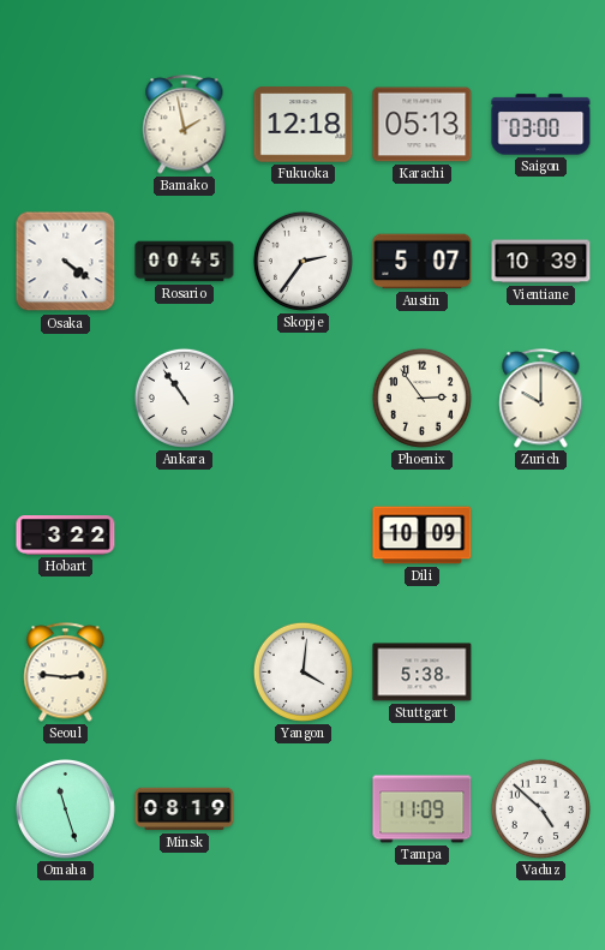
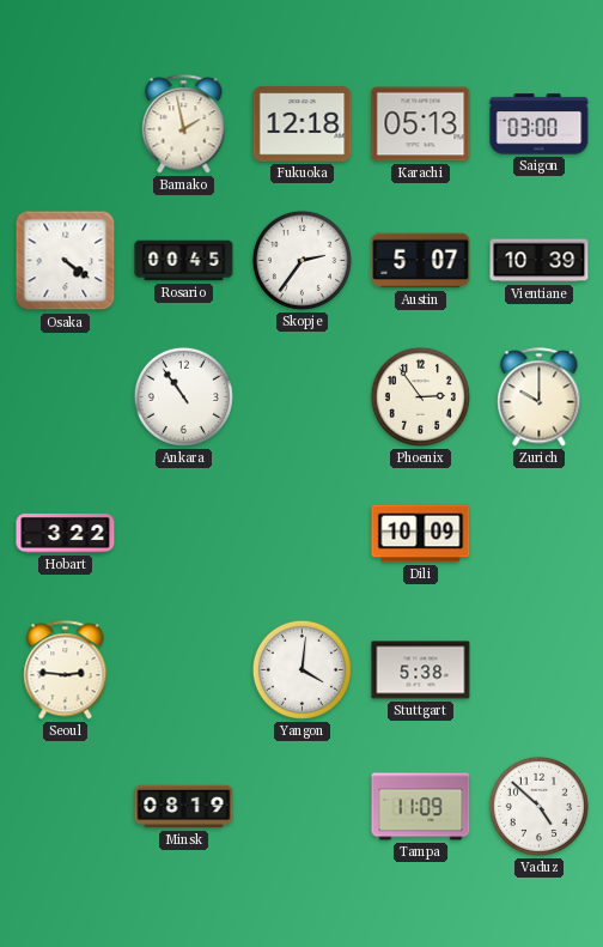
Omaha: 11:27 -> none
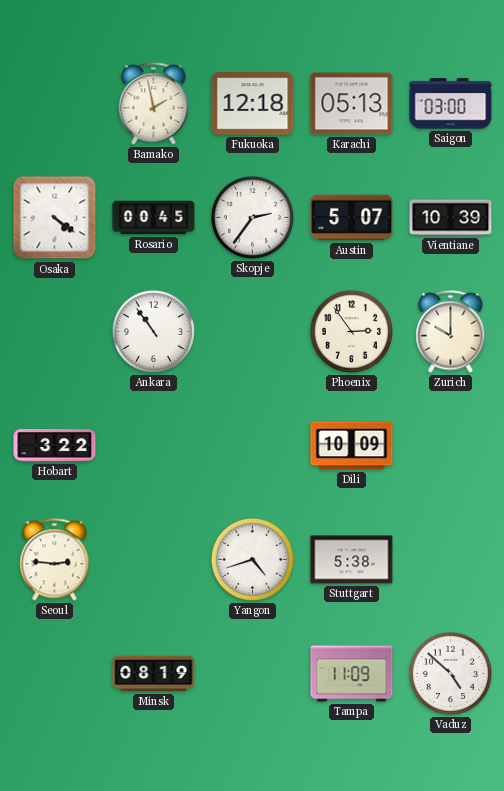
Yangon: 4:01 -> 4:42
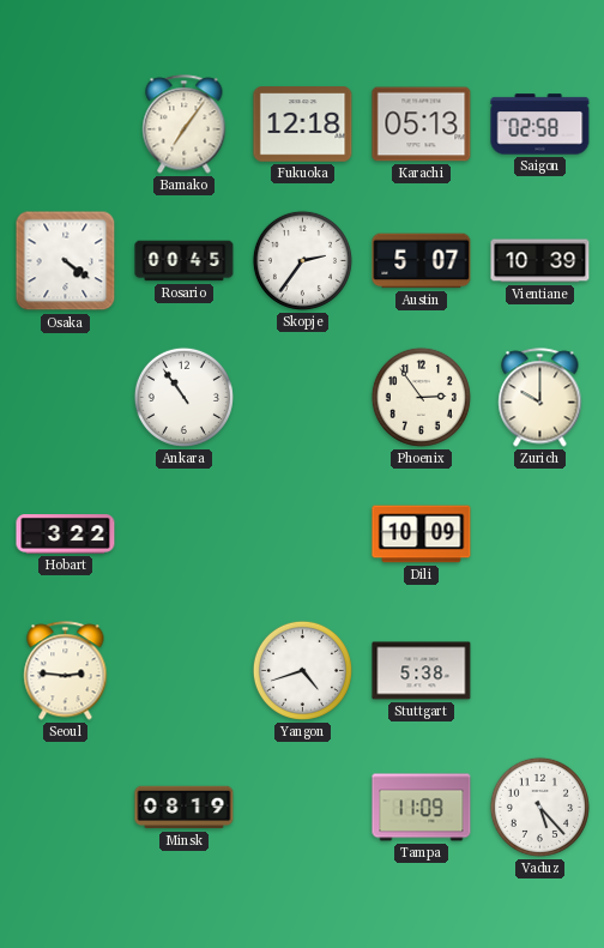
Bamako: 1:58 -> 7:06
Saigon: 03:00 -> 02:58
Vaduz: 4:52 -> 5:23
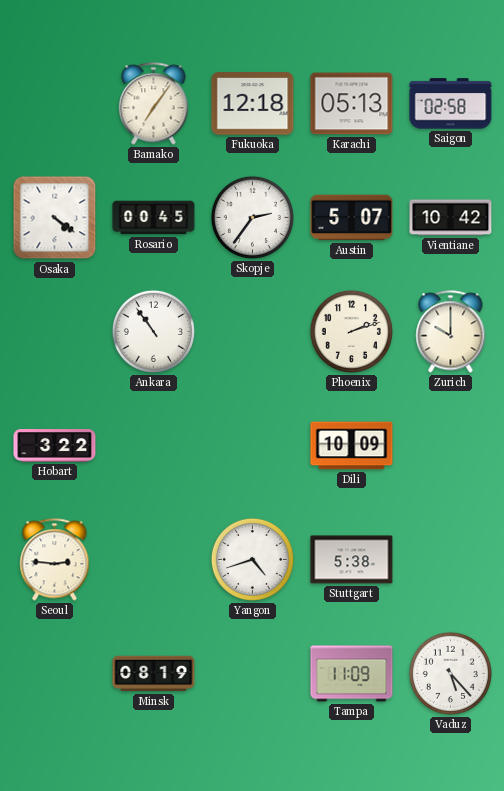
Vientiane: 10:39 -> 10:42
Phoenix: 2:54 -> 2:12
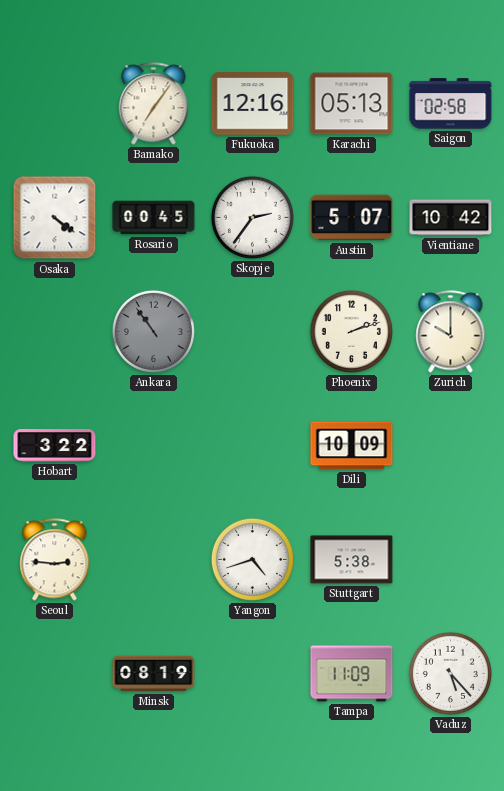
Fukuoka: 12:18 -> 12:16
Ankara dial: white -> grey
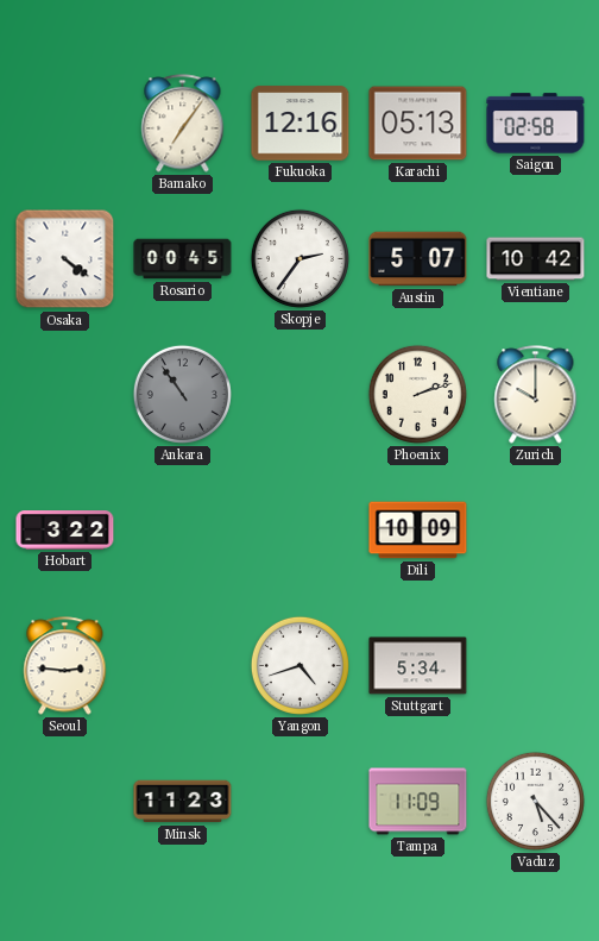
Stuttgart: 5:38 -> 5:34
Minsk: 08:19 -> 11:23
